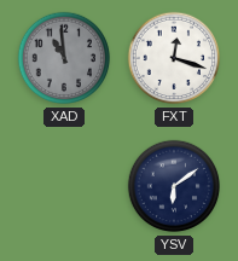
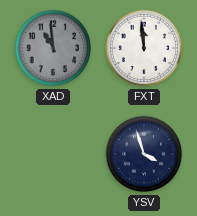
FXT: 12:18 -> 11:59
YSV: 6:09 -> 3:57
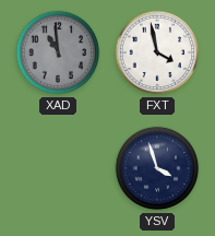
FXT: 11:59 -> 3:58
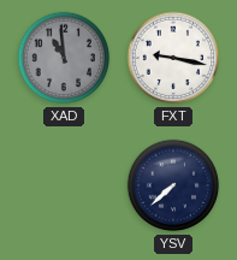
FXT: 3:58 -> 9:17
YSV: 3:57 -> 7:38
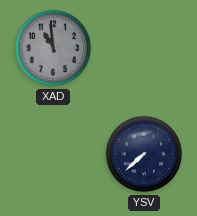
FXT: 9:17 -> none
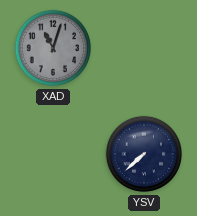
XAD: 10:59 -> 11:03
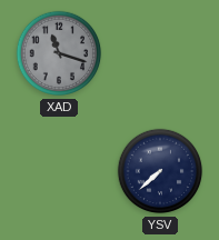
XAD: 11:03 -> 11:18
